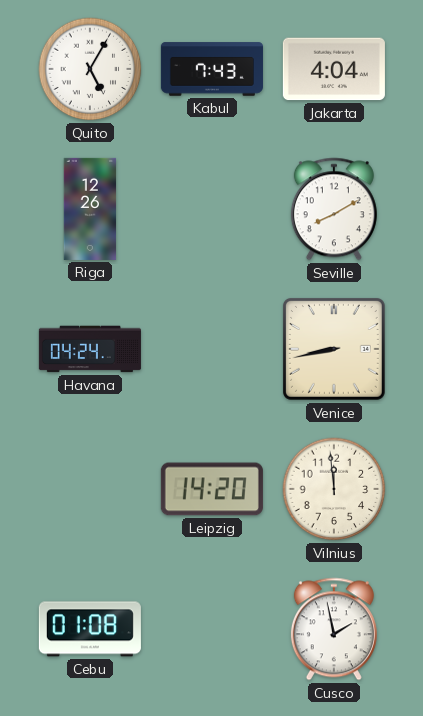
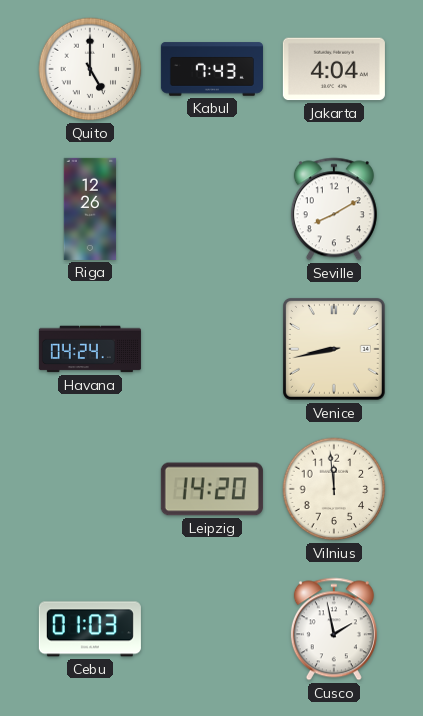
Quito: 5:05 -> 5:00
Cebu: 01:08 -> 01:03
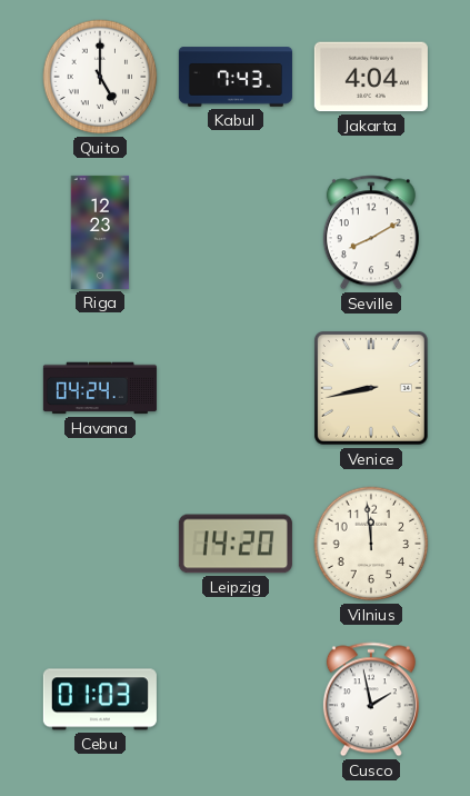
Riga: 12:26 -> 12:23
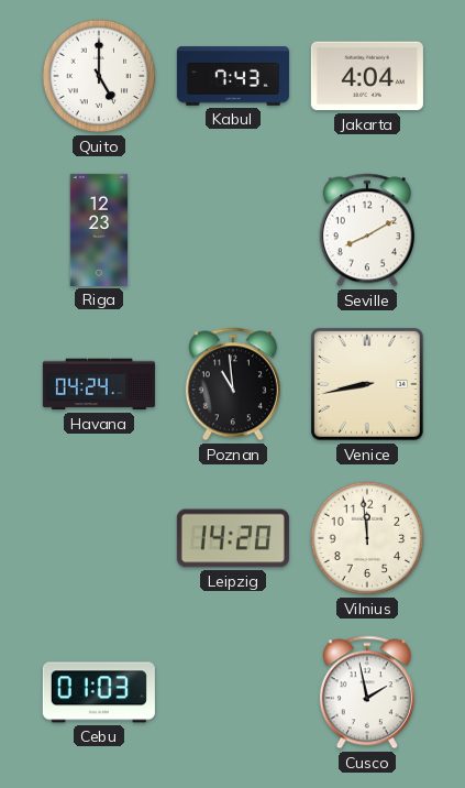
Poznan: none -> 10:59
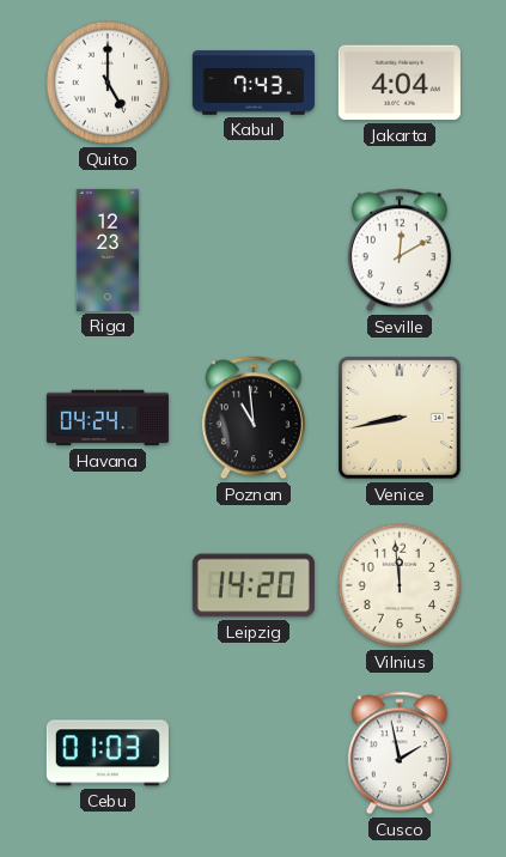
Seville: 8:10 -> 12:10
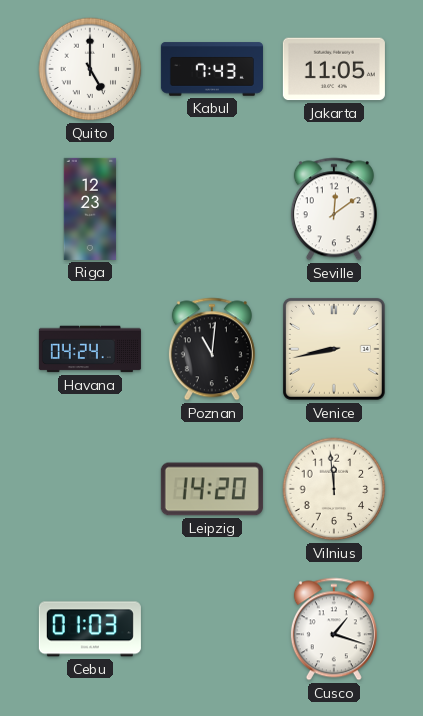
Jakarta: 4:04 -> 11:05
Seville: 12:10 -> 12:09
Poznan: 10:59 -> 11:01
Cusco: 1:58 -> 1:18
